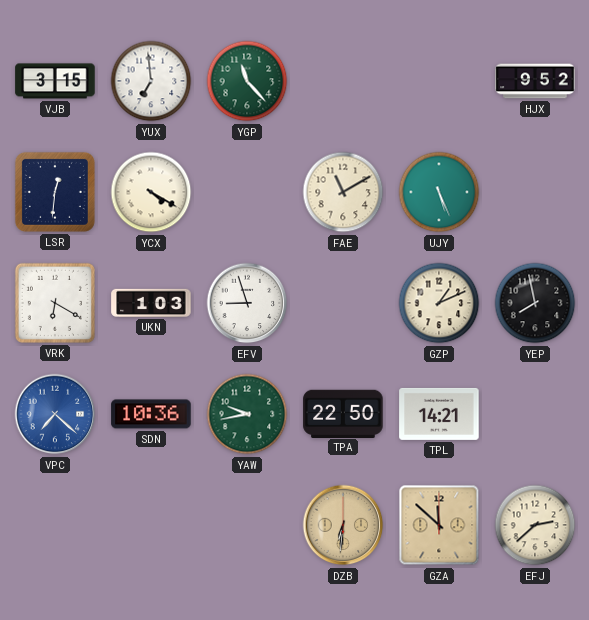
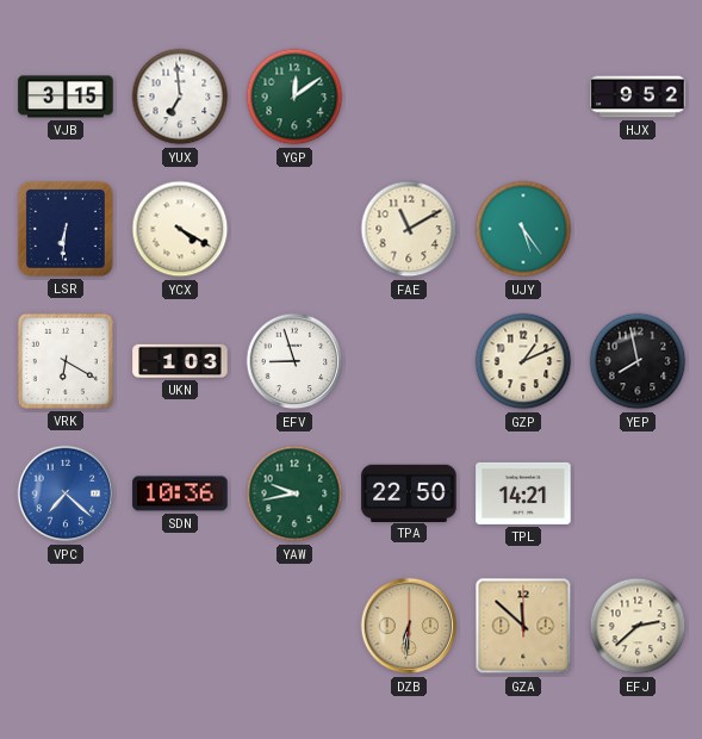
YGP: 11:23 -> 12:09
LSR: 12:31 -> 6:31
UJY: 5:26 -> 5:24
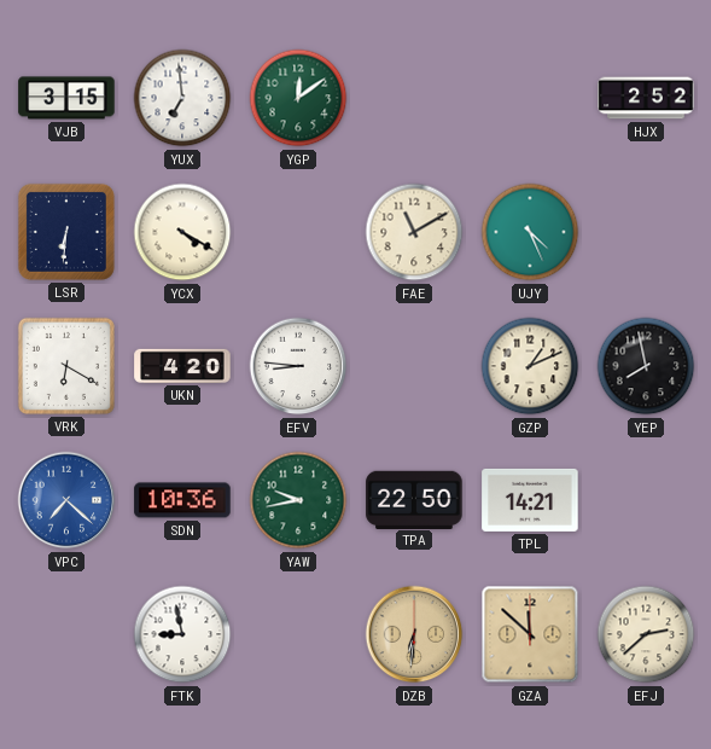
HJX: 9:52 -> 2:52
UJY: 5:24 -> 4:26
UKN: 1:03 -> 4:20
EFV: 8:57 -> 8:46
FTK: none -> 8:58
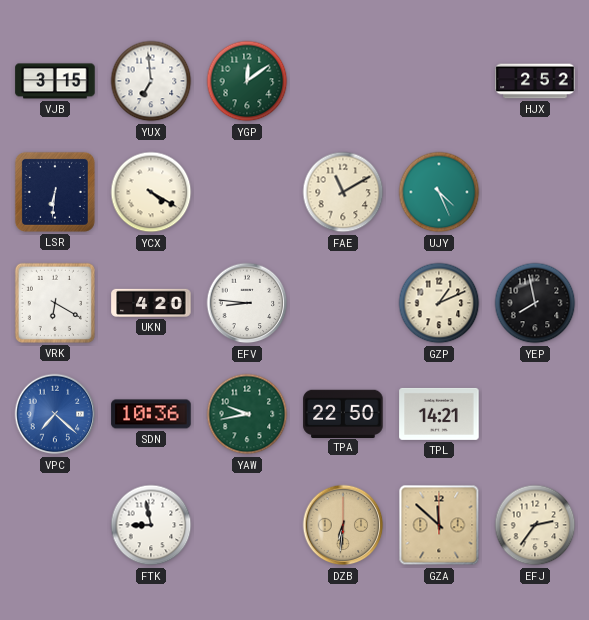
EFJ: 2:38 -> 2:36
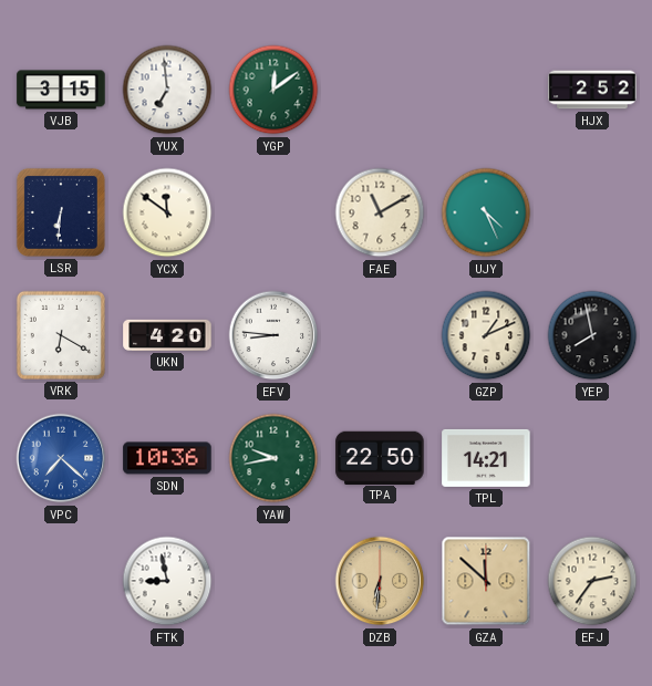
YCX: 4:20 -> 11:51
